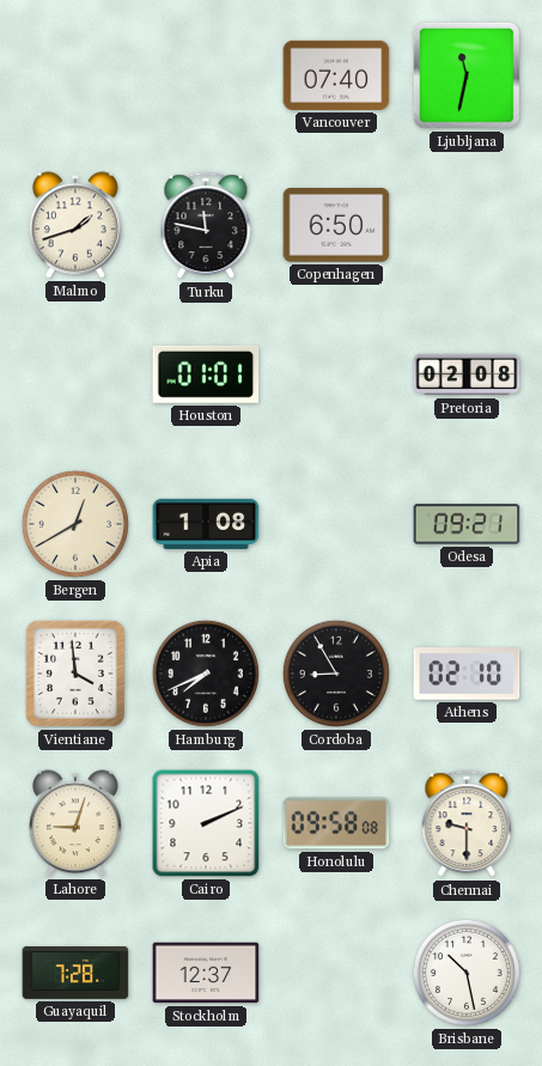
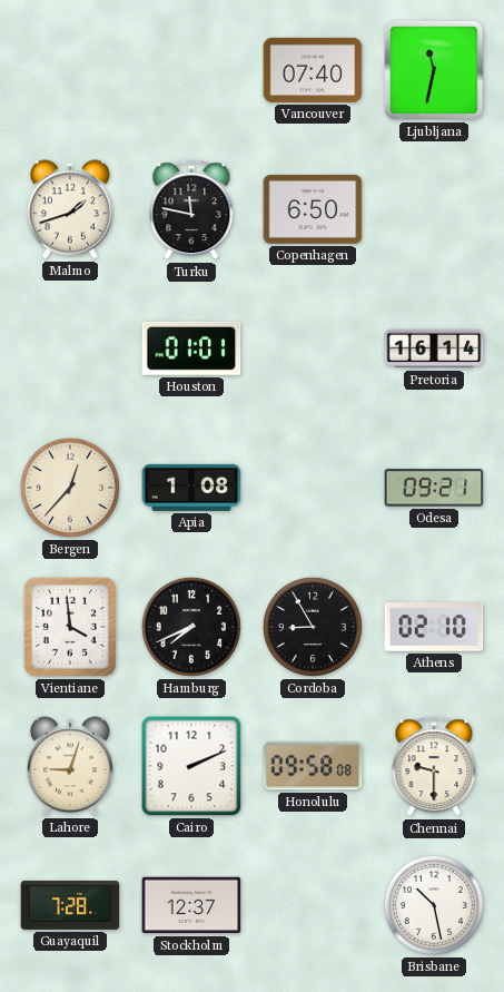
Pretoria: 02:08 -> 16:14
Bergen: 12:40 -> 12:37
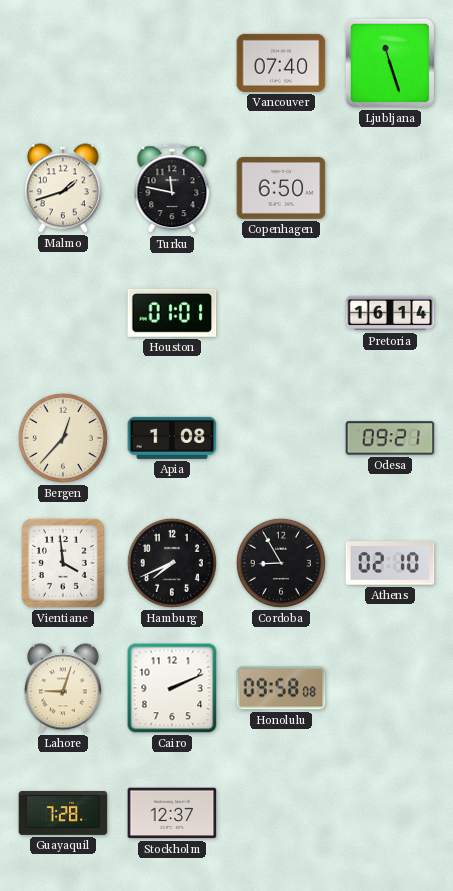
Ljubljana: 11:32 -> 11:27
Chennai: 9:30 -> none
Brisbane: 10:28 -> none
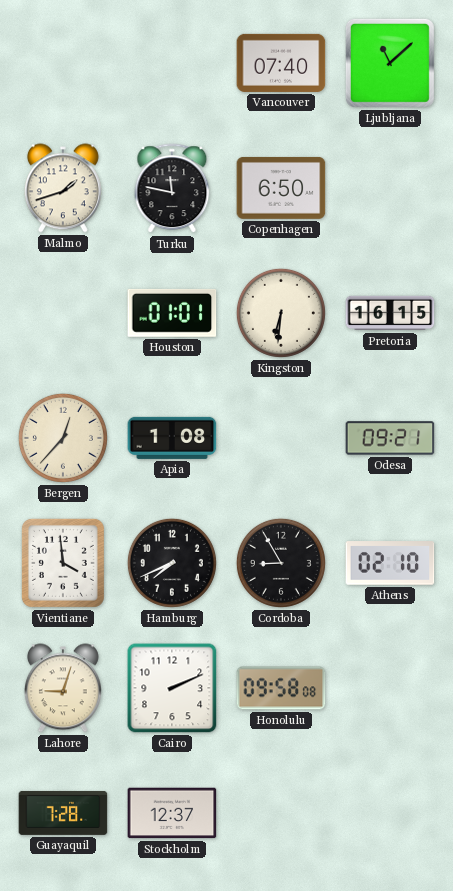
Ljubljana: 11:27 -> 11:08
Kingston: none -> 6:31
Pretoria: 16:14 -> 16:15
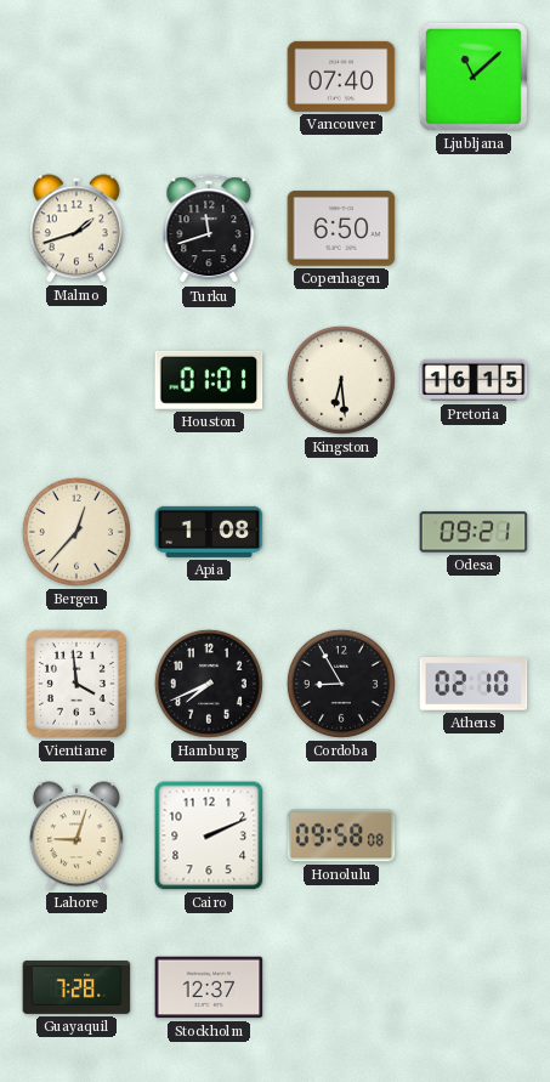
Turku: 11:47 -> 11:42
Kingston: 6:31 -> 6:29
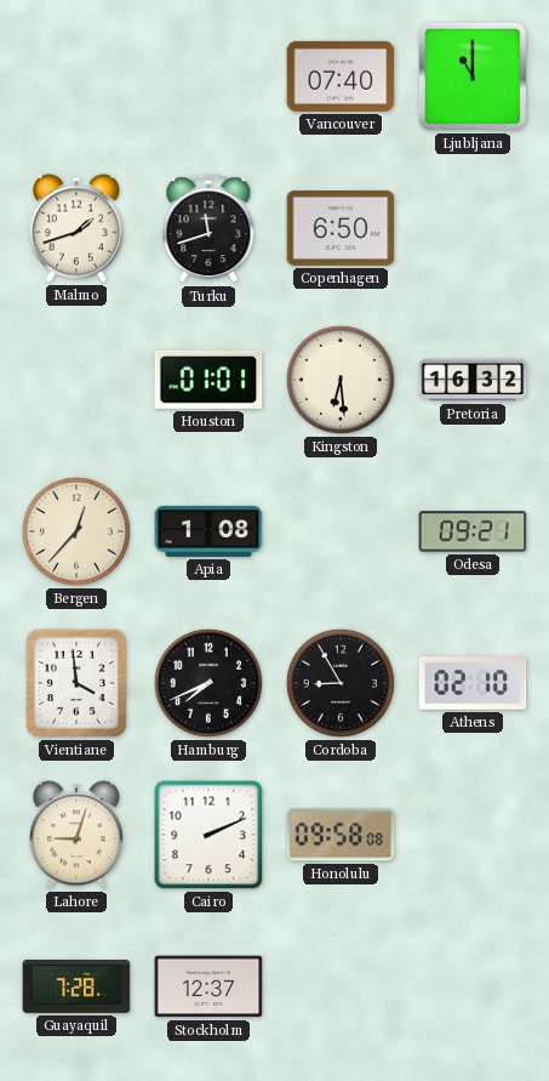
Ljubljana: 11:08 -> 11:00
Pretoria: 16:15 -> 16:32
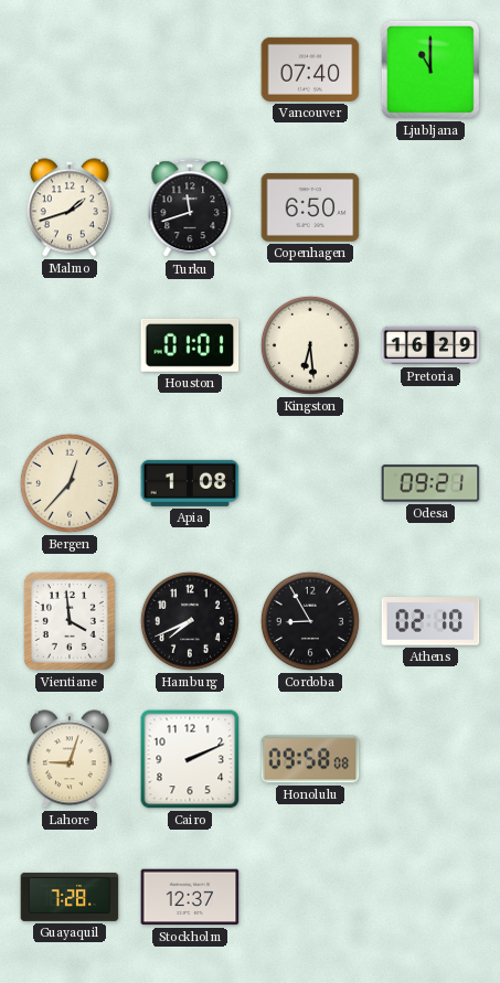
Pretoria: 16:32 -> 16:29
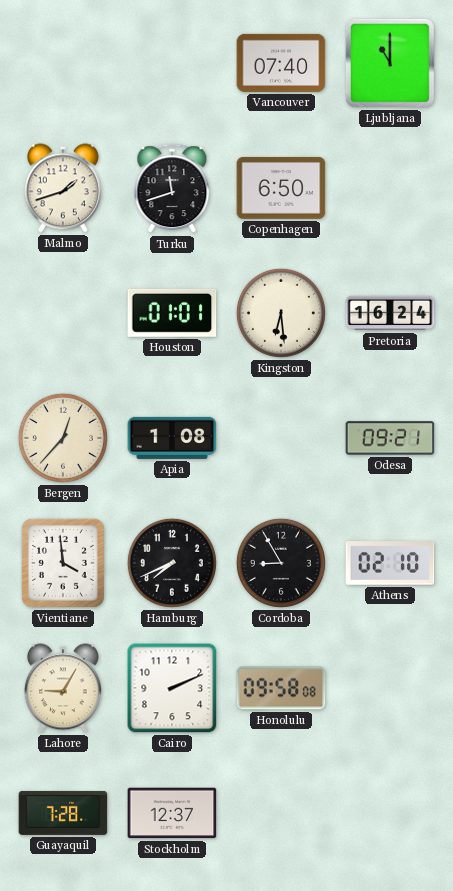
Pretoria: 16:29 -> 16:24
Lahore: 9:03 -> 9:05
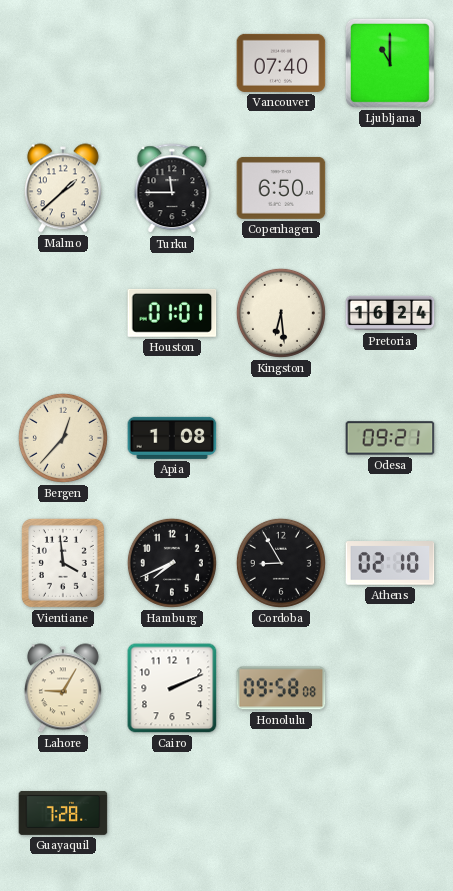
Malmo: 1:42 -> 1:38
Turku: 11:42 -> 11:45
Stockholm: 12:37 -> none
